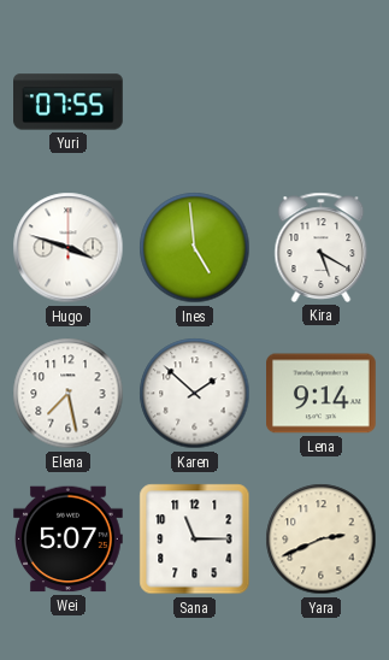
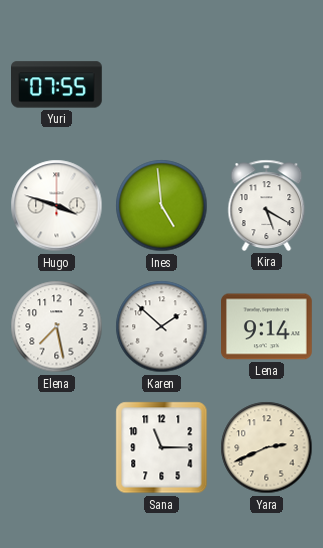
Wei: 5:07 -> none
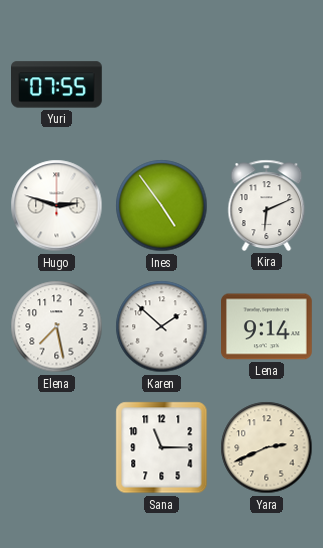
Hugo: 3:48 -> 2:48
Ines: 4:59 -> 4:54
Kira: 5:20 -> 6:11
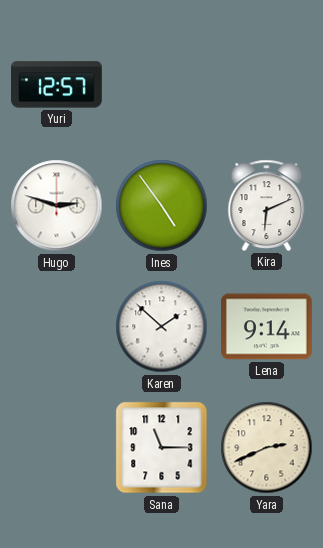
Yuri: 07:55 -> 12:57
Elena: 7:28 -> none
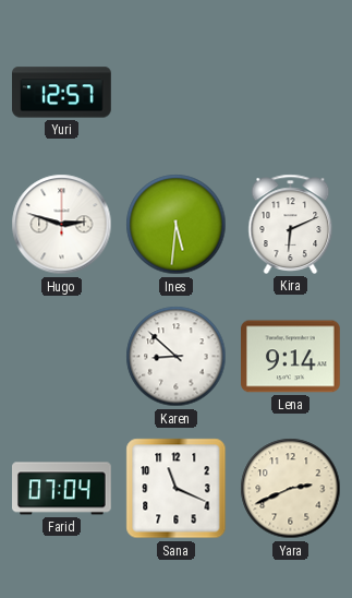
Ines: 4:54 -> 5:31
Karen: 1:52 -> 8:52
Farid: none -> 07:04
Sana: 11:15 -> 11:19
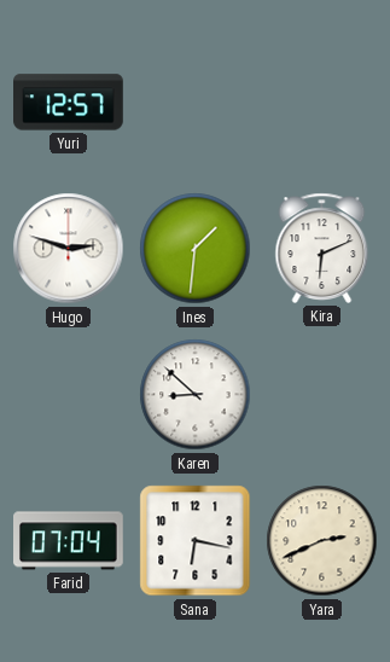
Ines: 5:31 -> 1:31
Lena: 9:14 -> none
Sana: 11:19 -> 6:17
